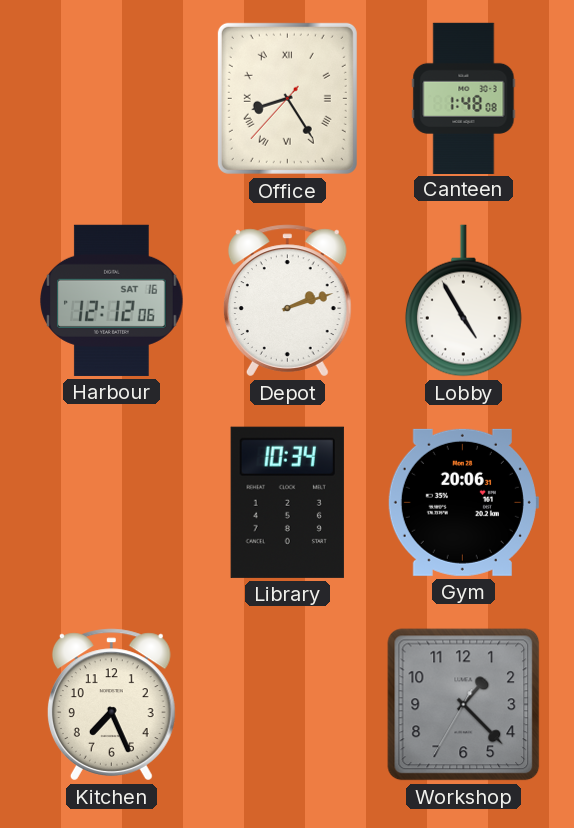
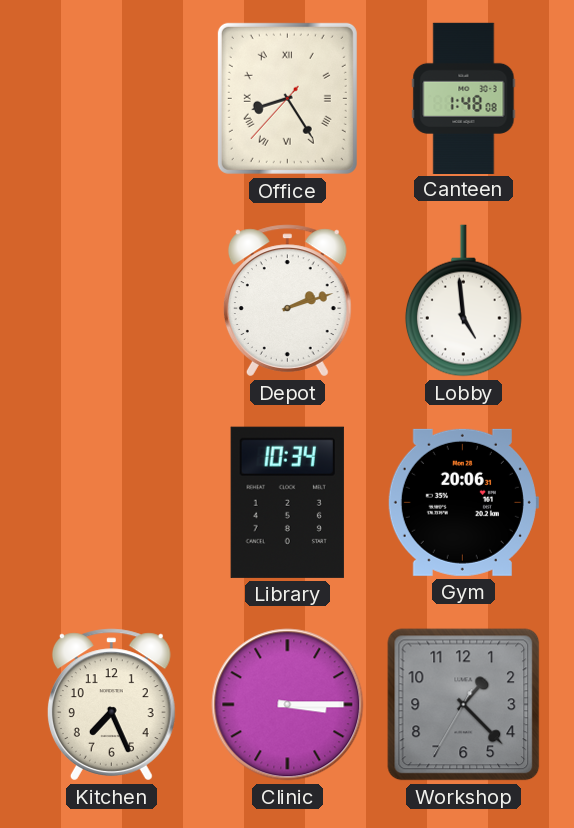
Harbour: 12:12 -> none
Lobby: 4:55 -> 4:59
Clinic: none -> 3:15
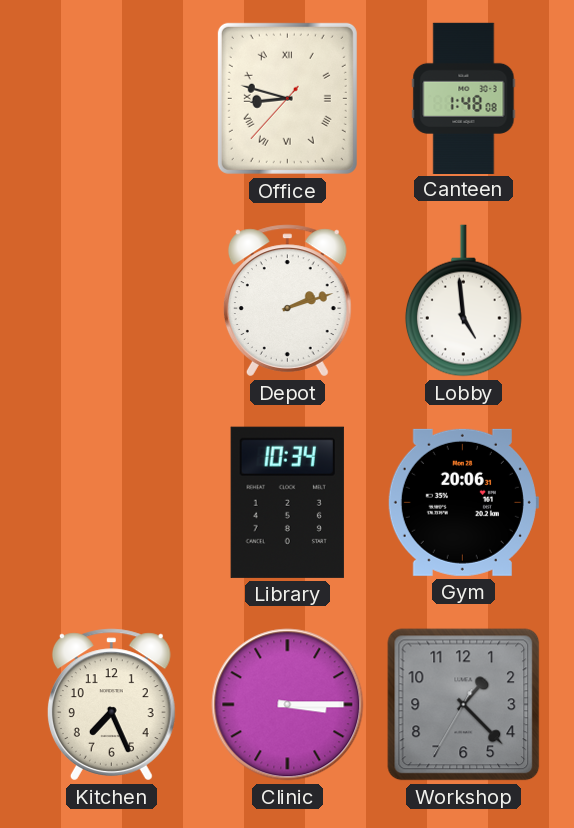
Office: 8:24 -> 8:47
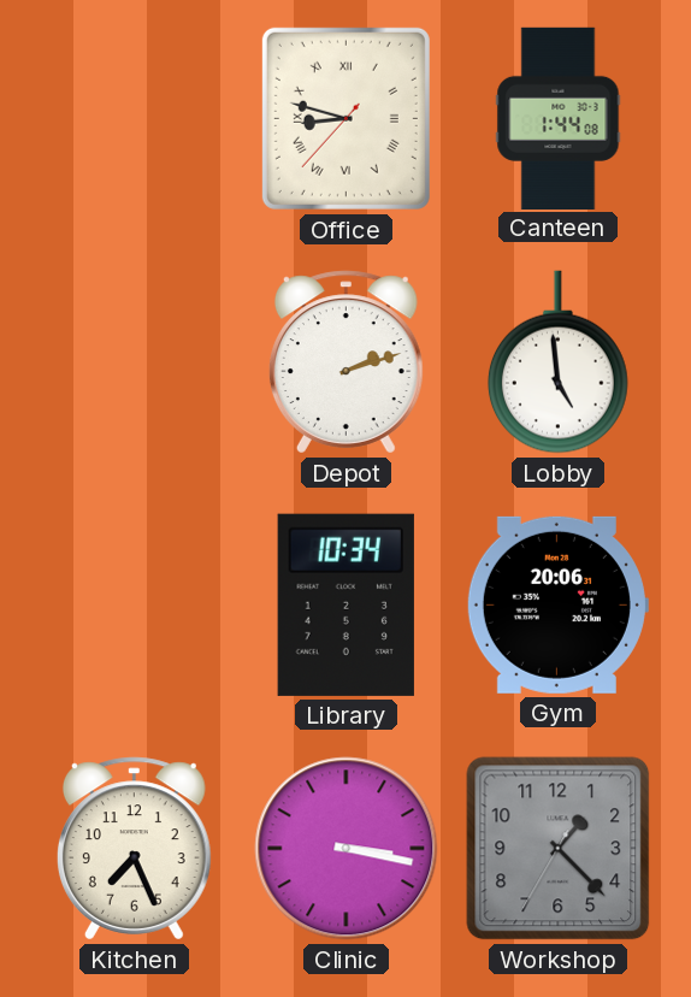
Canteen: 1:48 -> 1:44
Clinic: 3:15 -> 3:17
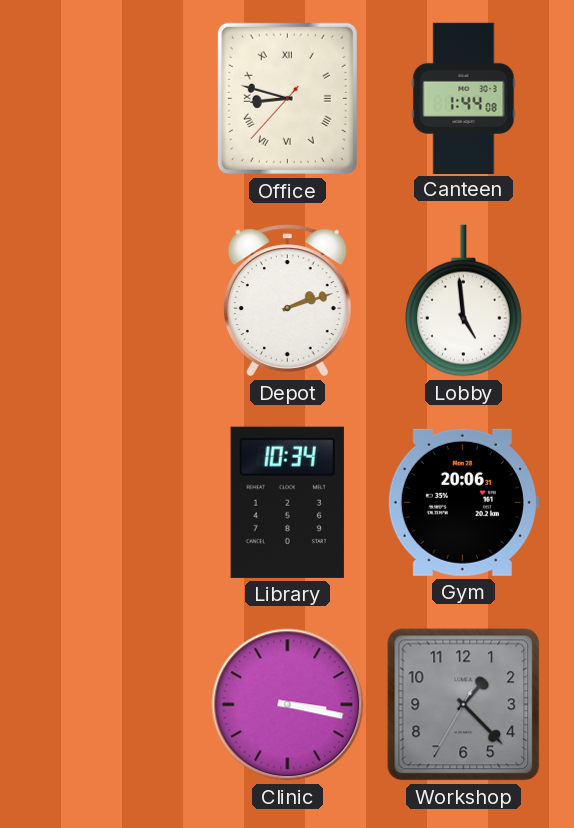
Kitchen: 7:26 -> none
